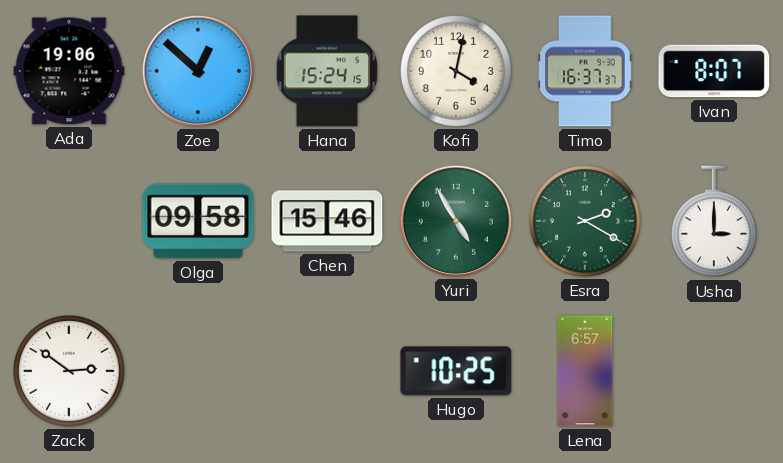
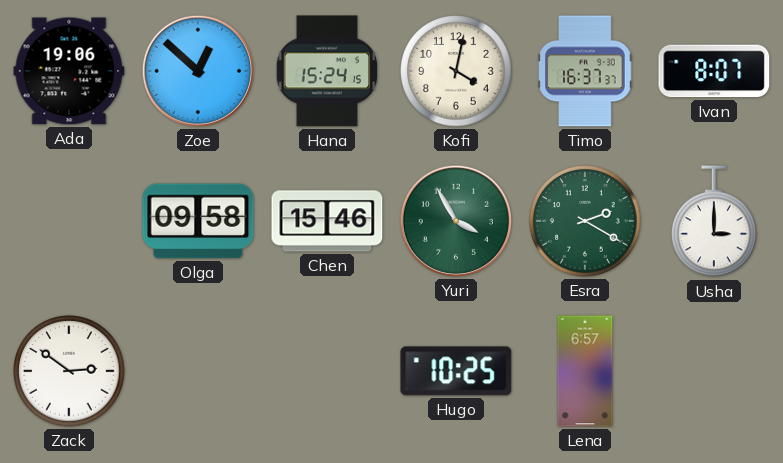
Yuri: 4:55 -> 3:55
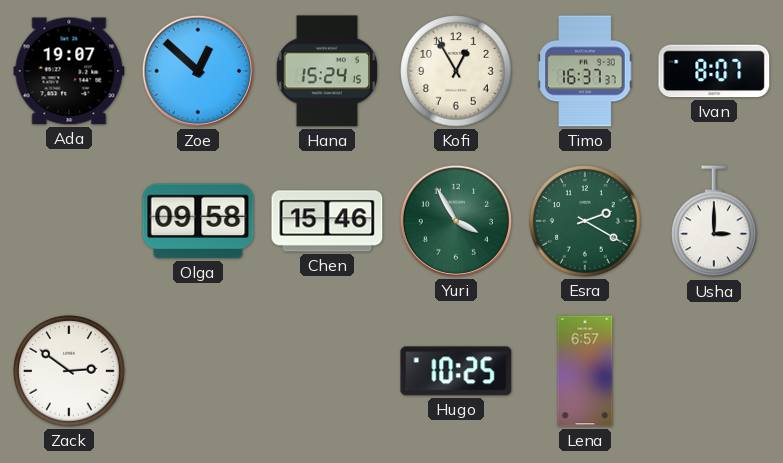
Ada: 19:06 -> 19:07
Kofi: 4:02 -> 12:55
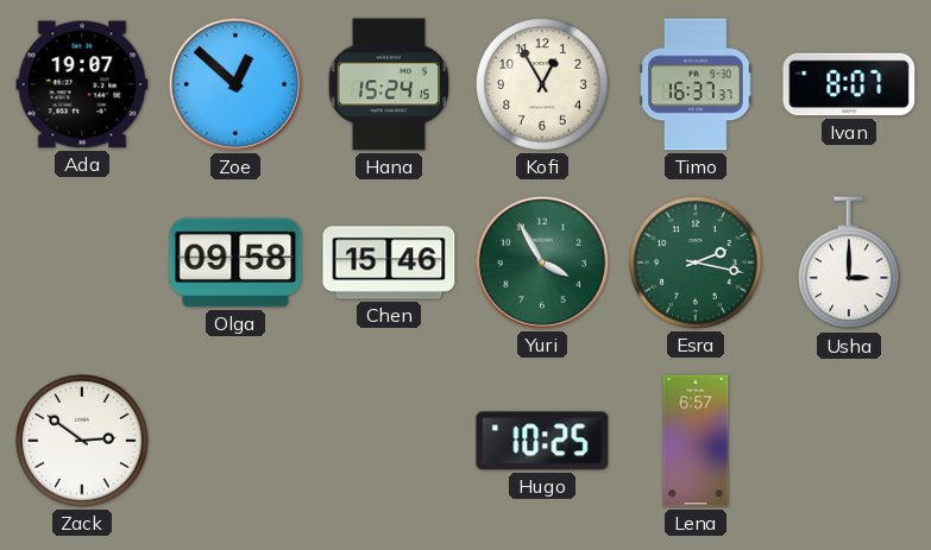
Esra: 2:20 -> 2:17
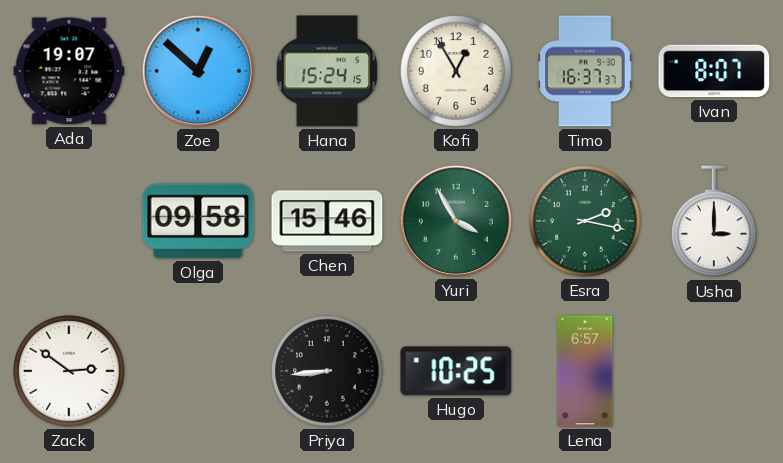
Priya: none -> 8:44
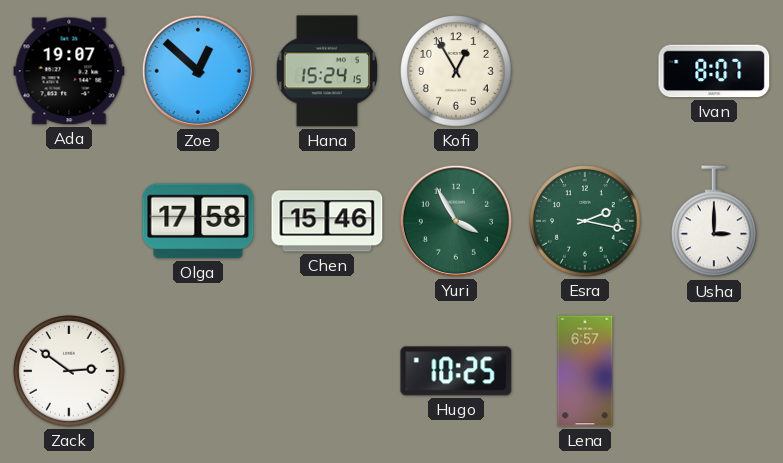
Timo: 16:37 -> none
Olga: 09:58 -> 17:58
Priya: 8:44 -> none
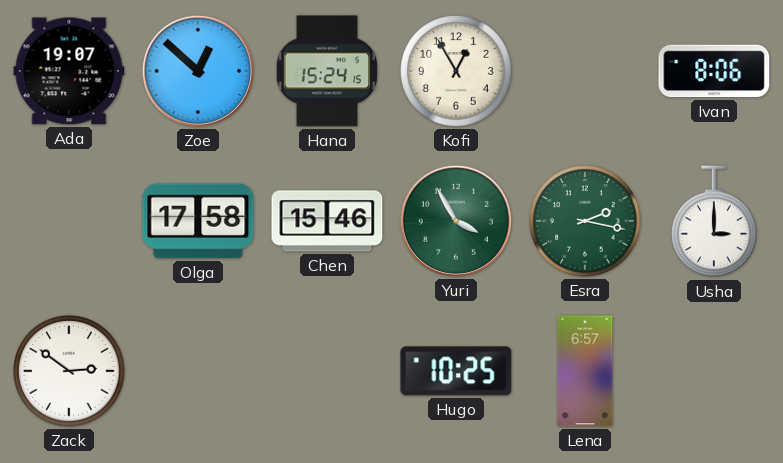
Ivan: 8:07 -> 8:06
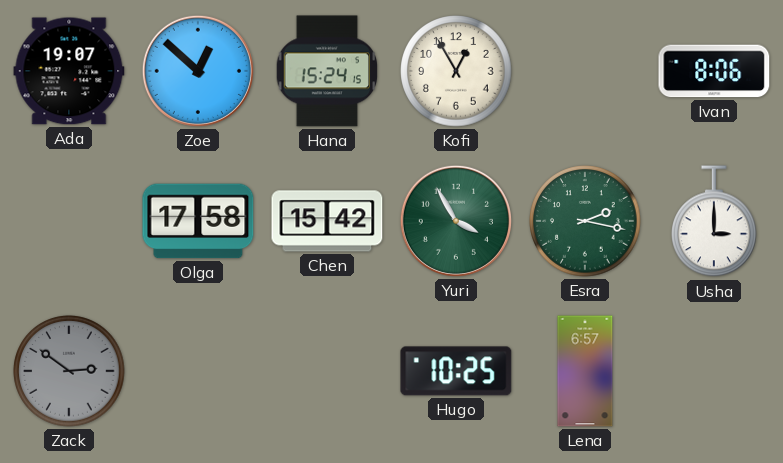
Chen: 15:46 -> 15:42
Zack dial: white -> grey
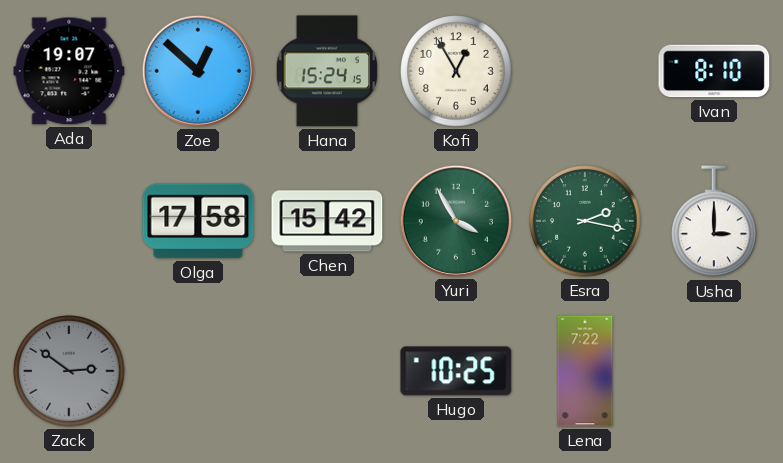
Ivan: 8:06 -> 8:10
Lena: 6:57 -> 7:22
